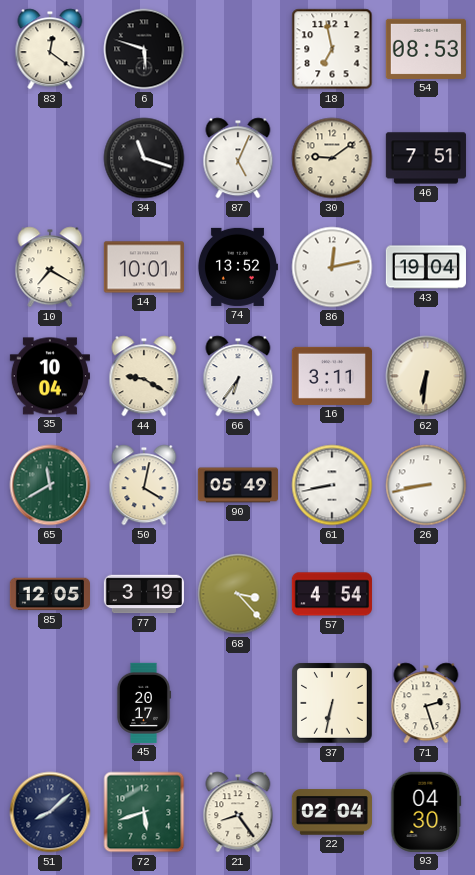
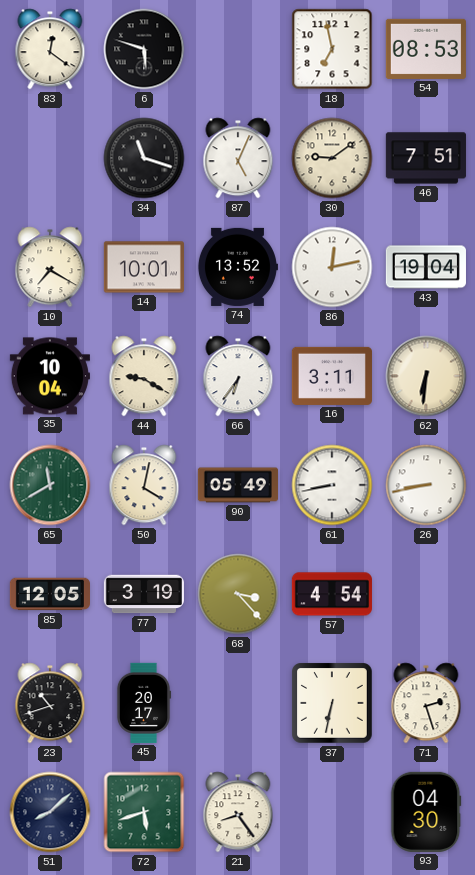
23: none -> 10:42
22: 02:04 -> none
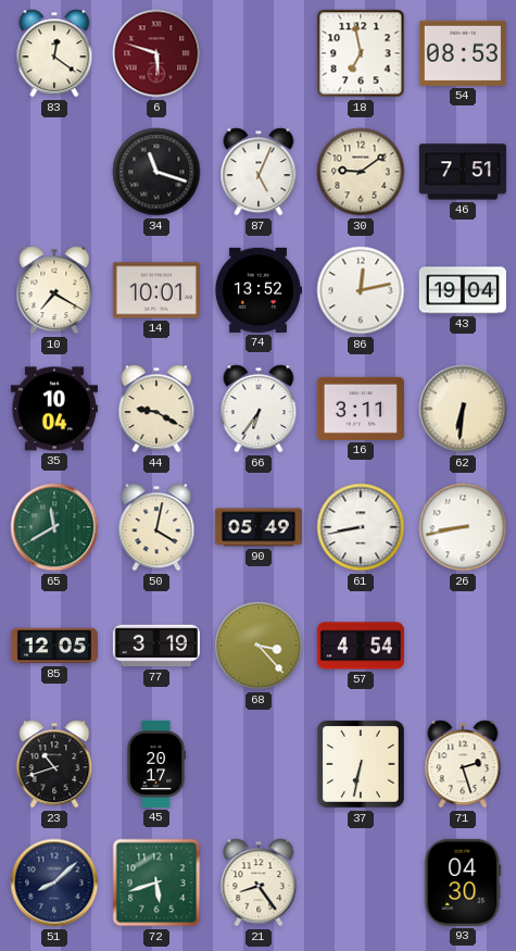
6 dial: black -> burgundy
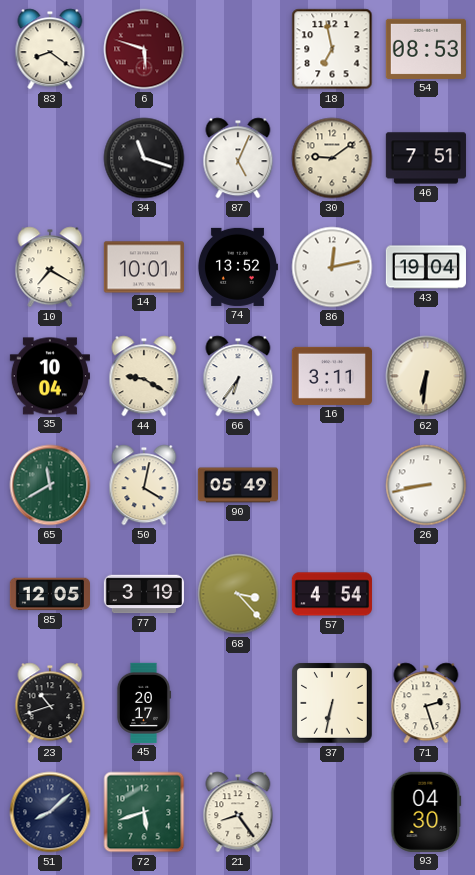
83: 12:21 -> 8:21
61: 8:43 -> none
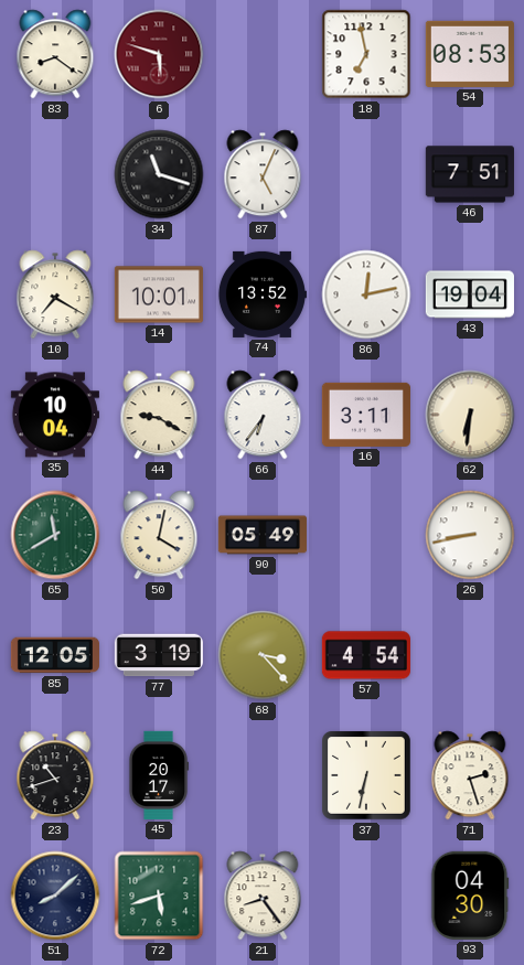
30: 9:09 -> none
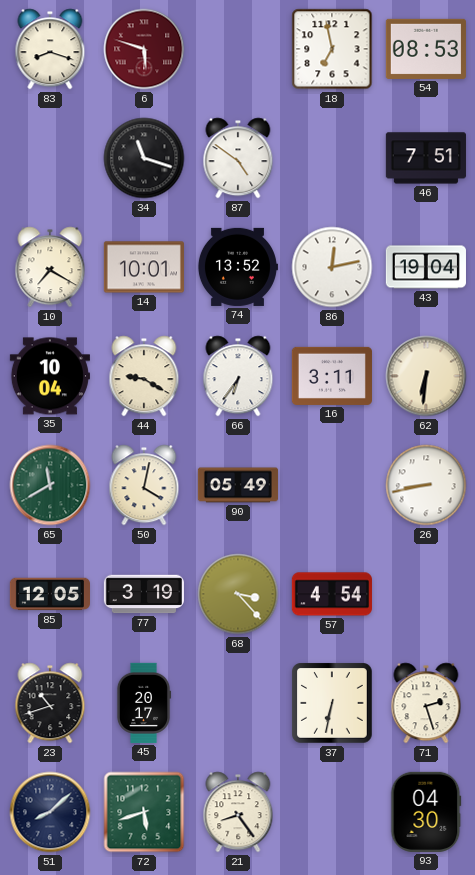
83: 8:21 -> 8:18
87: 5:04 -> 4:51
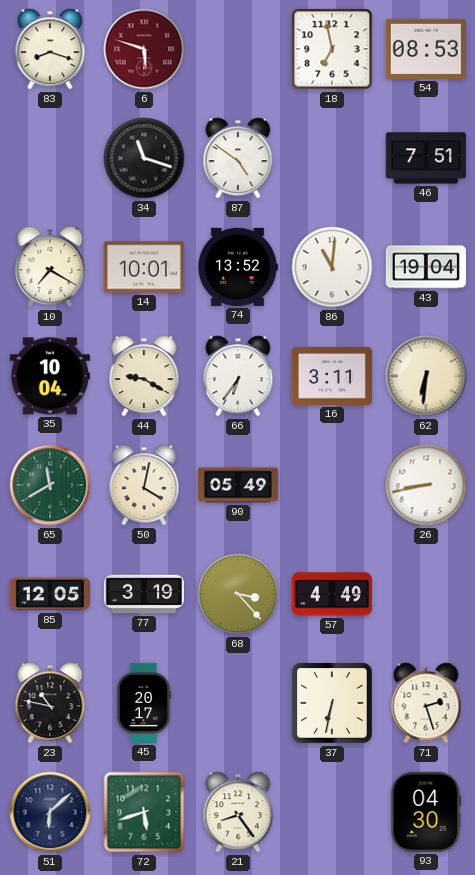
86: 12:13 -> 11:01
57: 4:54 -> 4:49
23: 10:42 -> 10:47
51: 8:08 -> 6:08
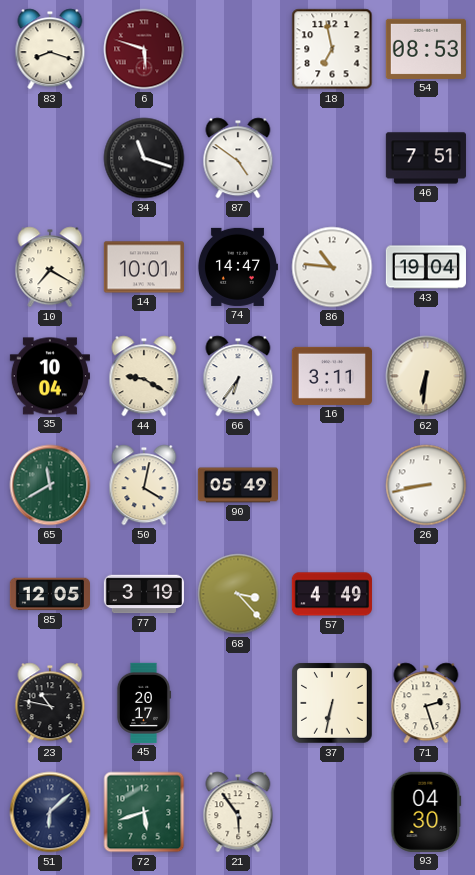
74: 13:52 -> 14:47
86: 11:01 -> 10:46
21: 8:24 -> 5:54
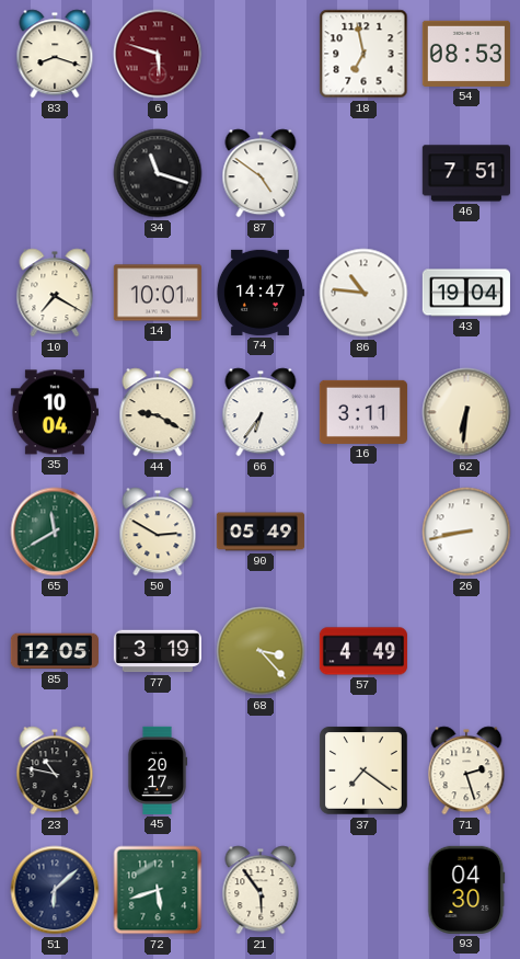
50: 4:02 -> 2:50
37: 6:32 -> 7:21
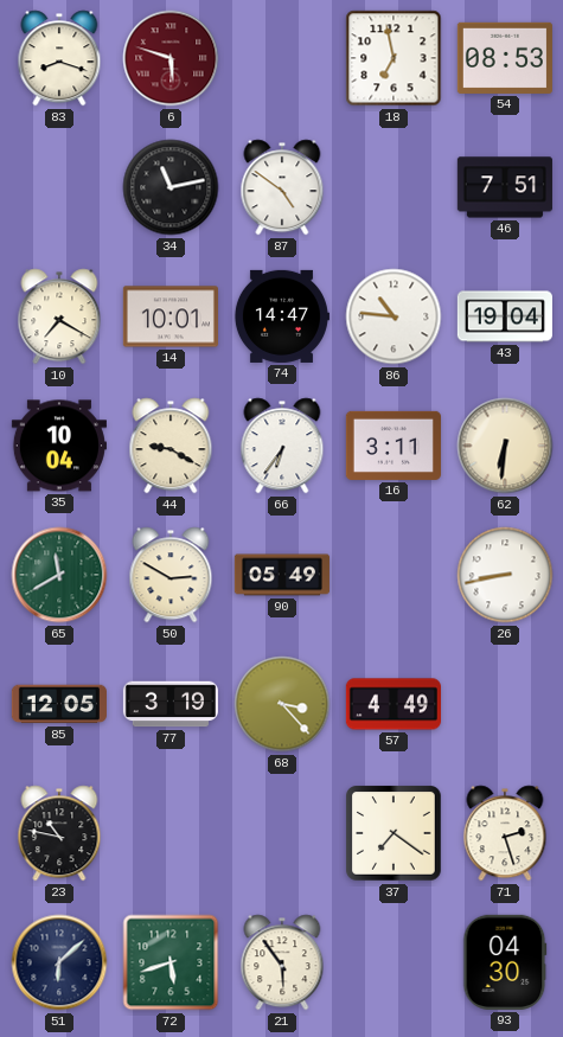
34: 11:18 -> 11:13
45: 20:17 -> none
